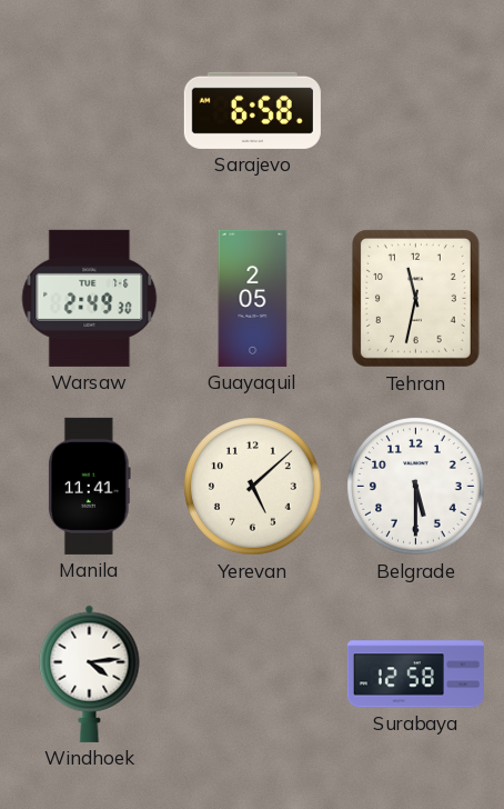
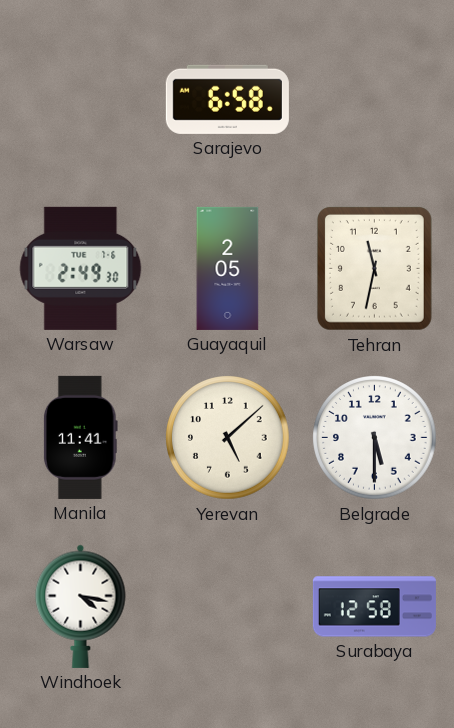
Windhoek: 4:14 -> 4:17
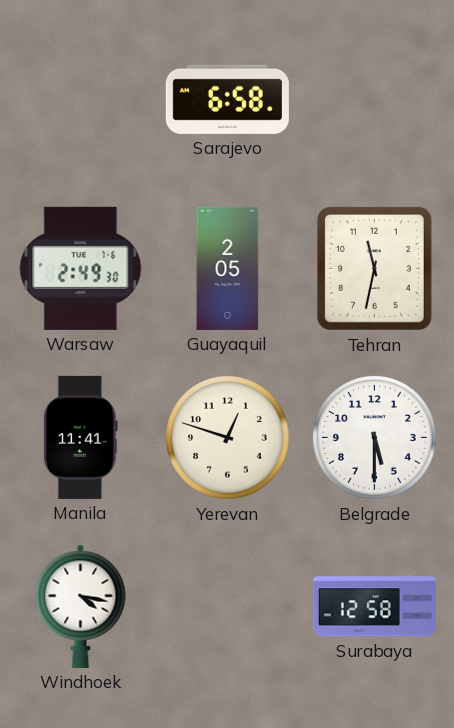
Yerevan: 5:08 -> 12:48
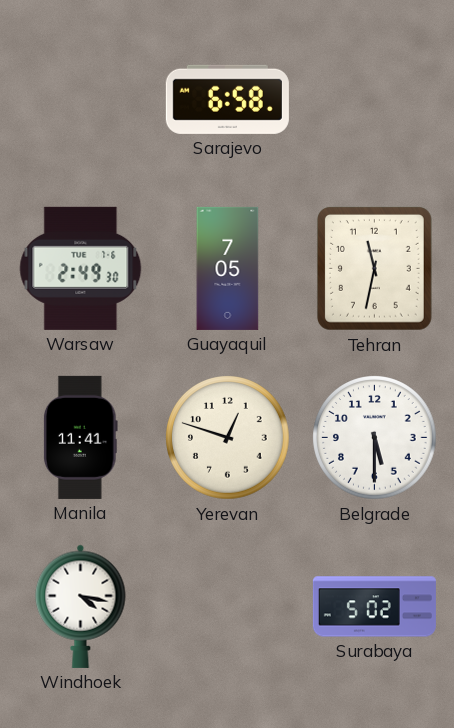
Guayaquil: 2:05 -> 7:05
Surabaya: 12:58 -> 5:02
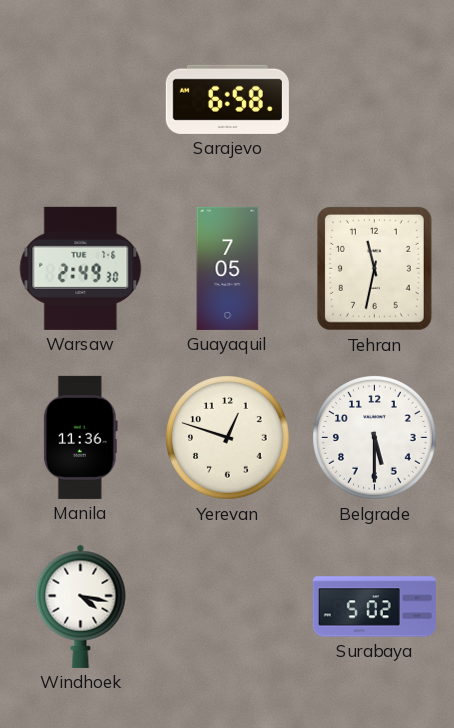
Manila: 11:41 -> 11:36
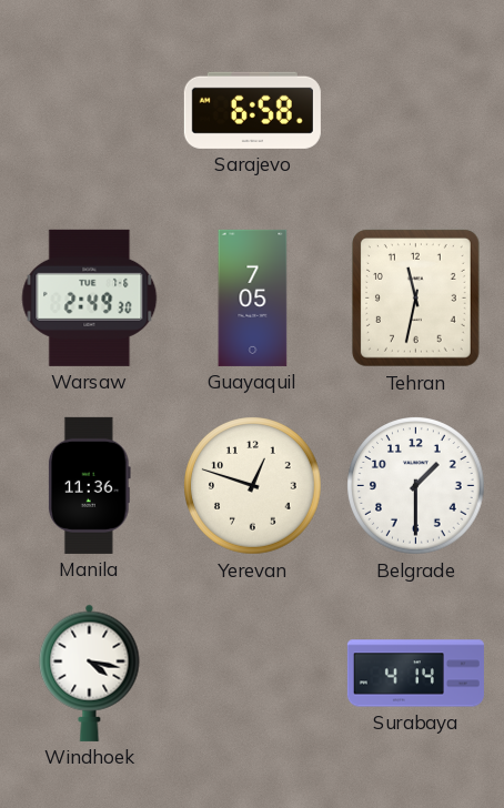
Belgrade: 5:30 -> 1:30
Surabaya: 5:02 -> 4:14
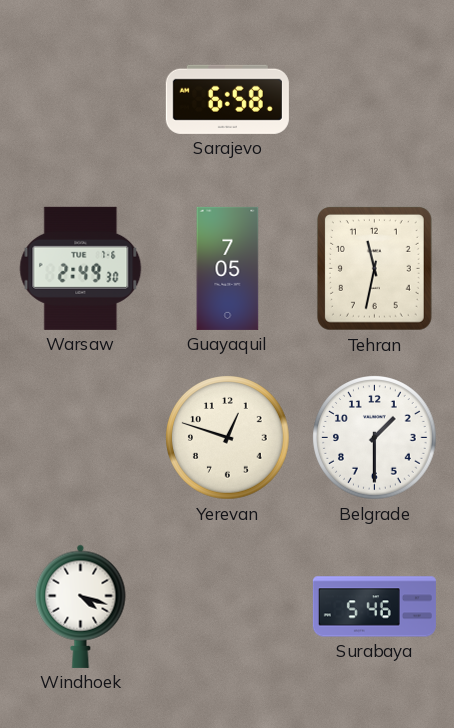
Manila: 11:36 -> none
Windhoek: 4:17 -> 4:18
Surabaya: 4:14 -> 5:46
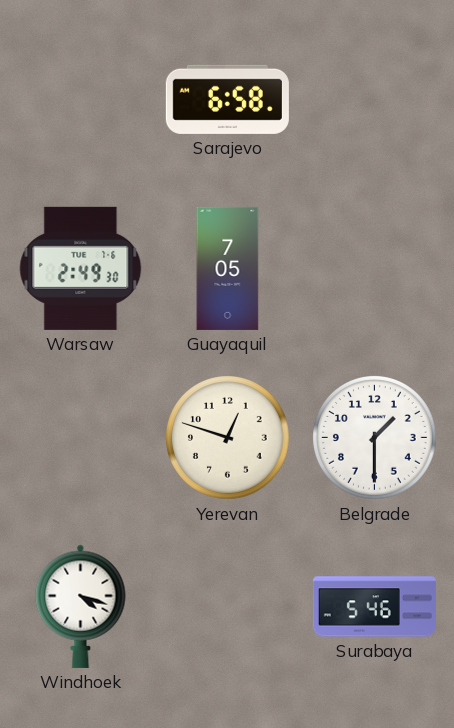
Tehran: 11:32 -> none
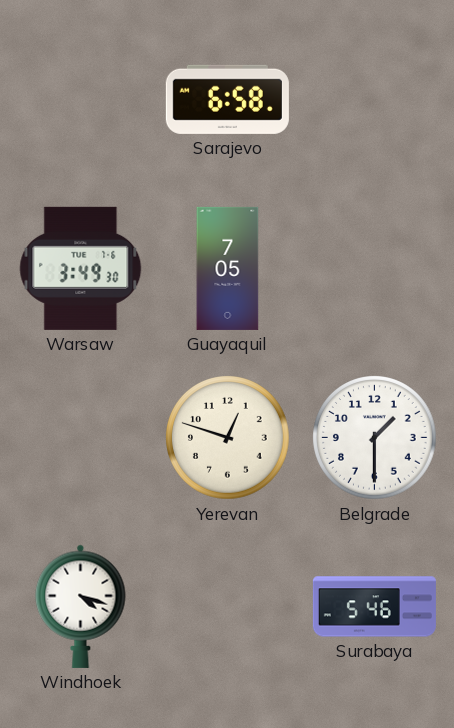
Warsaw: 2:49 -> 3:49
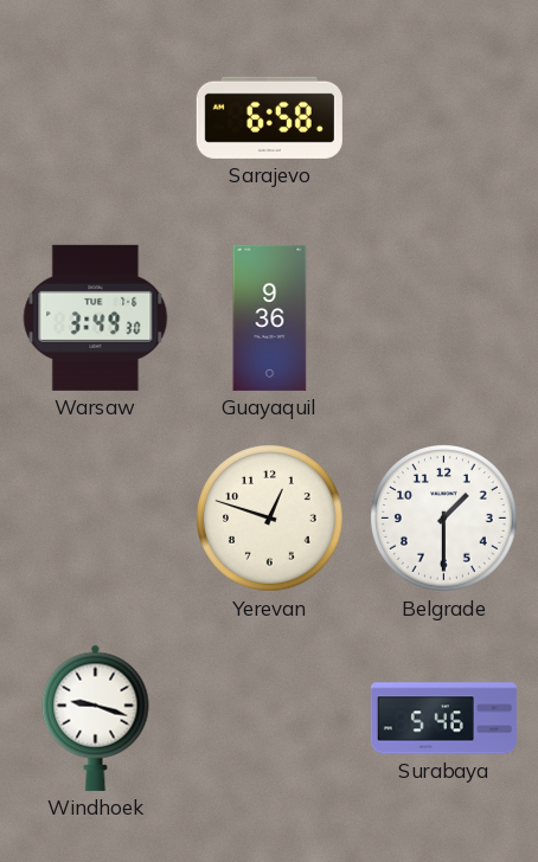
Guayaquil: 7:05 -> 9:36
Windhoek: 4:18 -> 9:18
